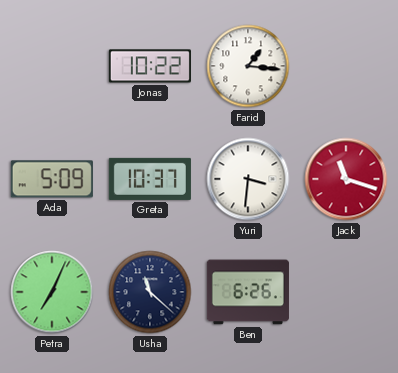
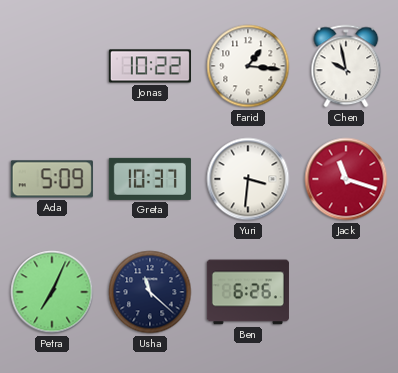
Chen: none -> 9:58
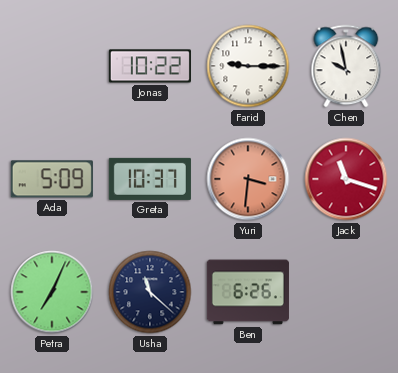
Farid: 1:16 -> 9:15
Yuri dial: white -> salmon
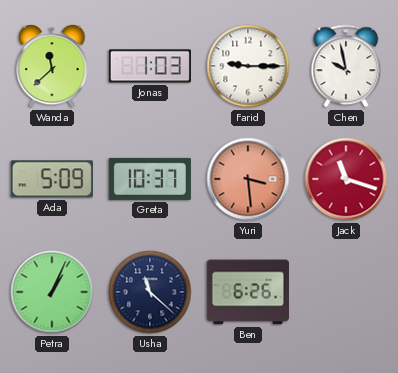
Wanda: none -> 11:38
Jonas: 10:22 -> 1:03
Yuri: 3:31 -> 3:29
Petra: 7:04 -> 1:04
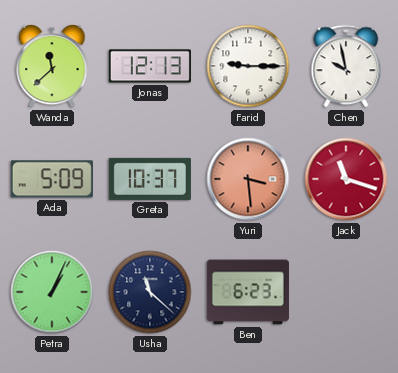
Jonas: 1:03 -> 12:13
Ben: 6:26 -> 6:23
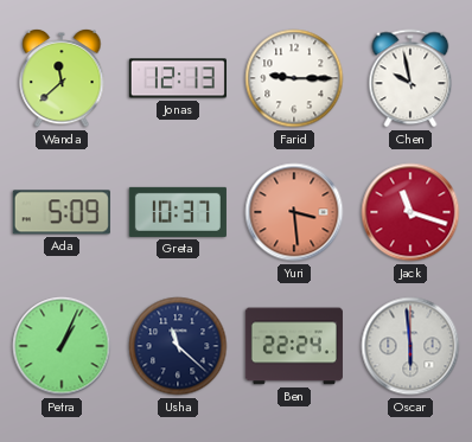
Ben: 6:23 -> 22:24
Oscar: none -> 5:59
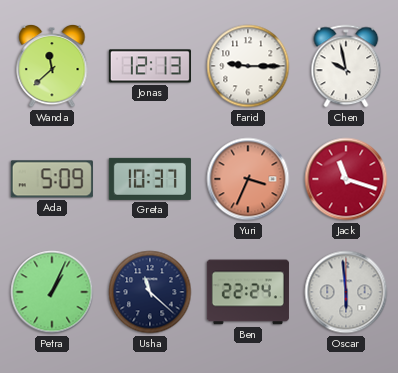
Yuri: 3:29 -> 3:34
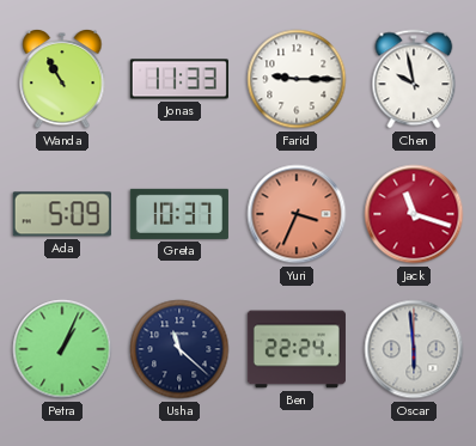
Wanda: 11:38 -> 10:55
Jonas: 12:13 -> 11:33
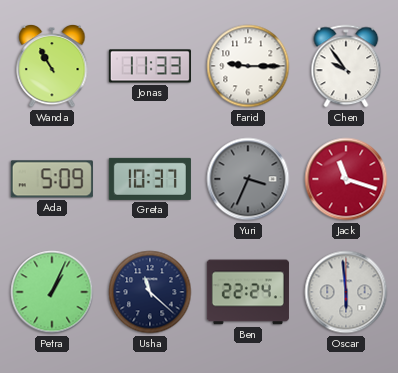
Chen: 9:58 -> 9:54
Yuri dial: salmon -> grey
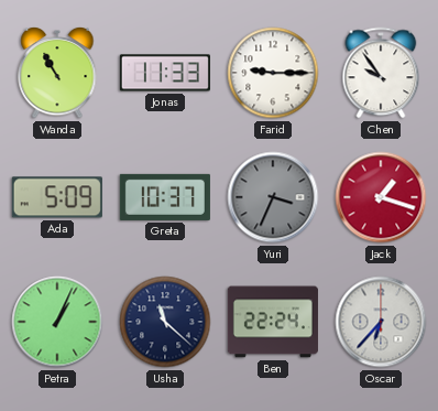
Jack: 11:18 -> 1:18
Oscar: 5:59 -> 6:37
